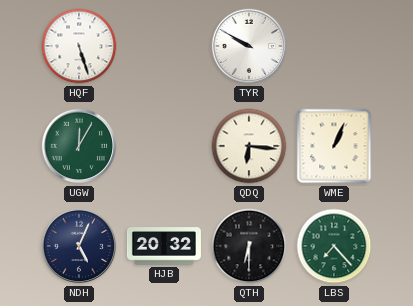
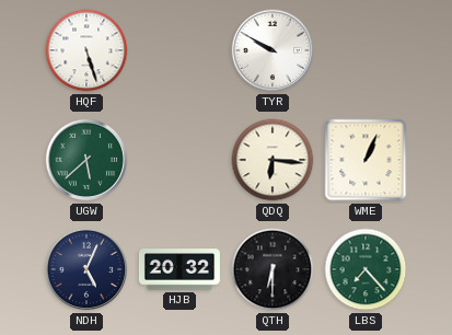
UGW: 12:05 -> 5:38
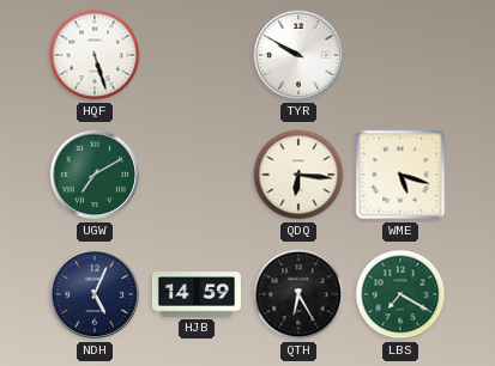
UGW: 5:38 -> 7:10
WME: 1:04 -> 5:18
HJB: 20:32 -> 14:59
QTH: 6:30 -> 6:25
LBS: 7:23 -> 7:20
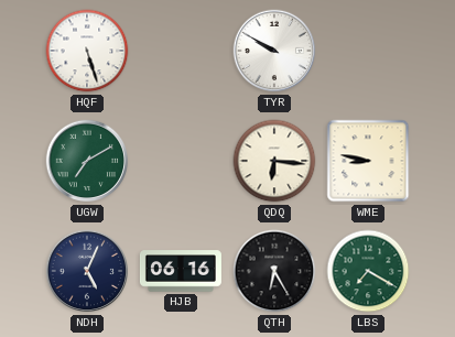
WME: 5:18 -> 8:47
HJB: 14:59 -> 06:16
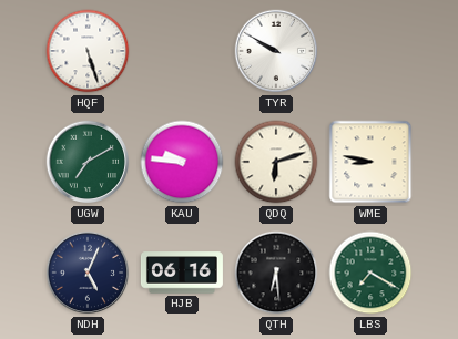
KAU: none -> 9:46
QDQ: 6:16 -> 6:12
QTH: 6:25 -> 6:29
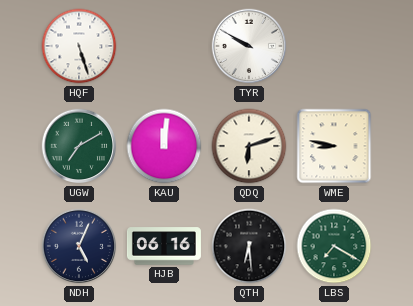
KAU: 9:46 -> 12:01
